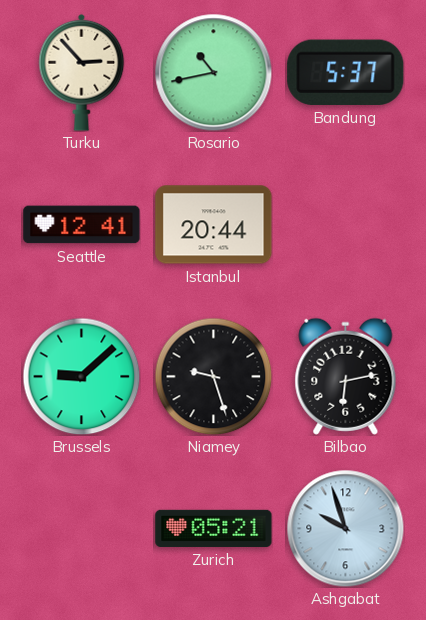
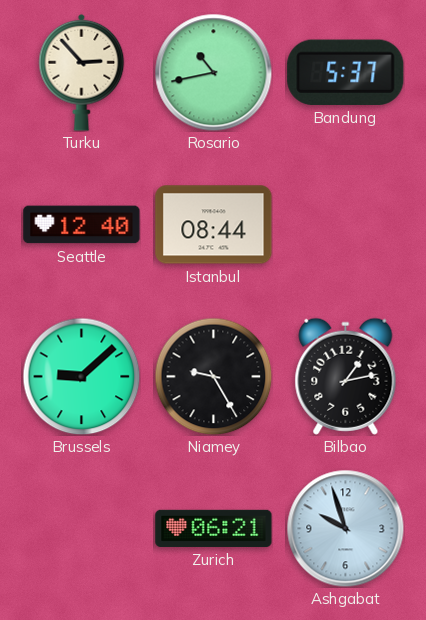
Seattle: 12:41 -> 12:40
Istanbul: 20:44 -> 08:44
Niamey: 9:27 -> 9:25
Bilbao: 6:13 -> 1:13
Zurich: 05:21 -> 06:21
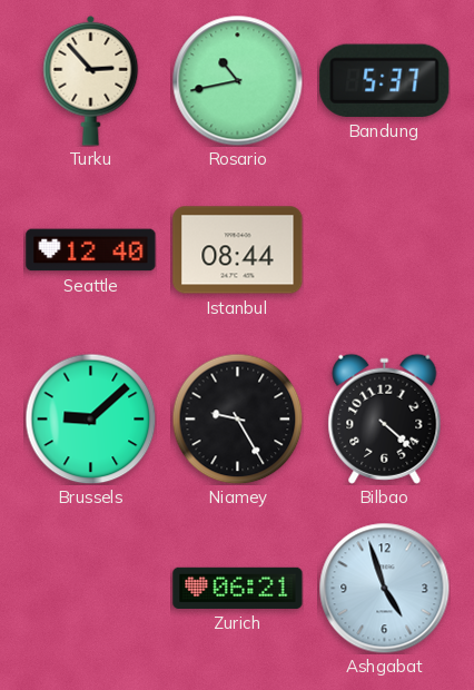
Bilbao: 1:13 -> 4:22
Ashgabat: 9:57 -> 4:57
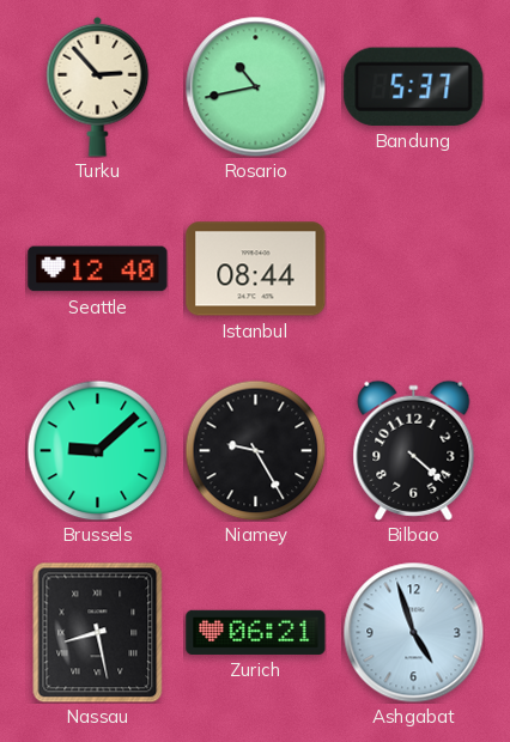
Nassau: none -> 8:28
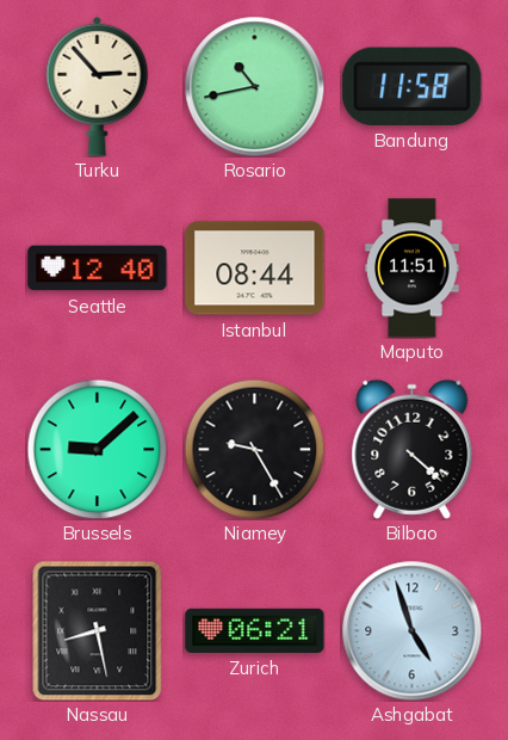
Bandung: 5:37 -> 11:58
Maputo: none -> 11:51
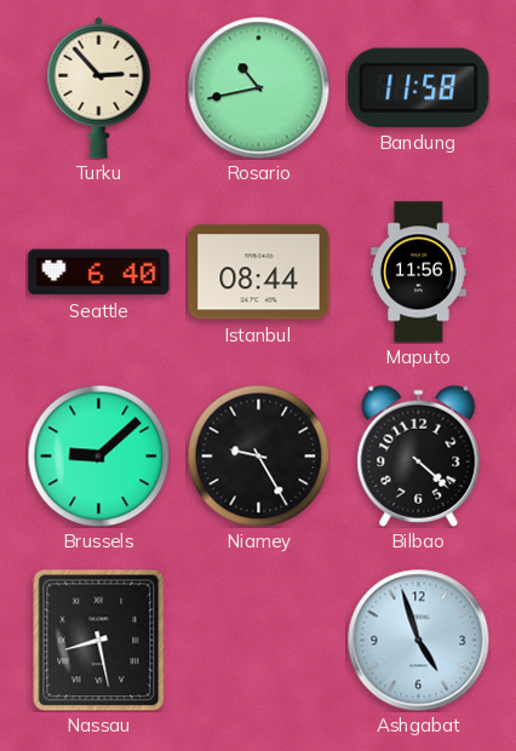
Seattle: 12:40 -> 6:40
Maputo: 11:51 -> 11:56
Zurich: 06:21 -> none
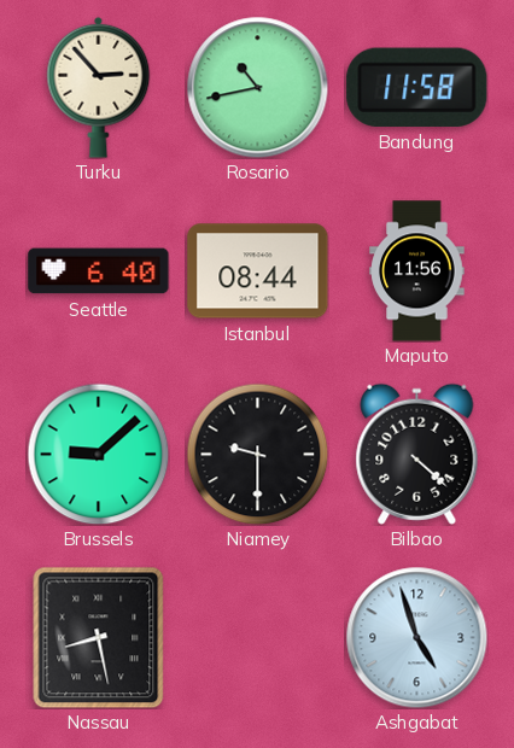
Niamey: 9:25 -> 9:30
